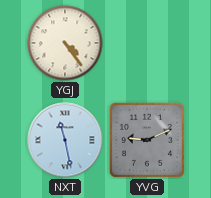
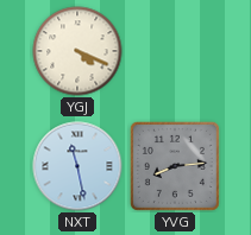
YGJ: 4:24 -> 4:19
YVG: 9:11 -> 8:14
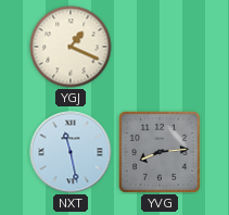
YGJ: 4:19 -> 1:19
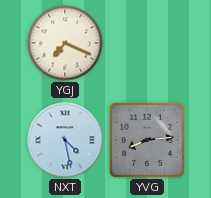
YGJ: 1:19 -> 7:19
NXT: 11:28 -> 4:28
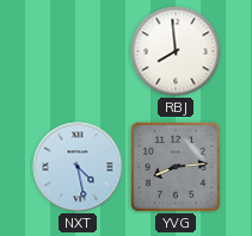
YGJ: 7:19 -> none
RBJ: none -> 7:59
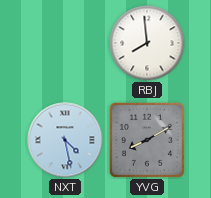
YVG: 8:14 -> 8:10
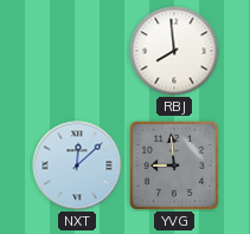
NXT: 4:28 -> 12:08
YVG: 8:10 -> 8:59
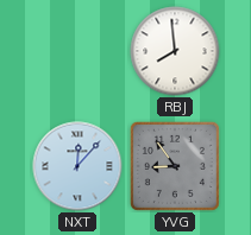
NXT: 12:08 -> 12:07
YVG: 8:59 -> 8:54
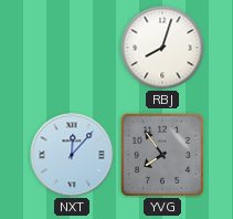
RBJ: 7:59 -> 8:03
YVG: 8:54 -> 7:54
